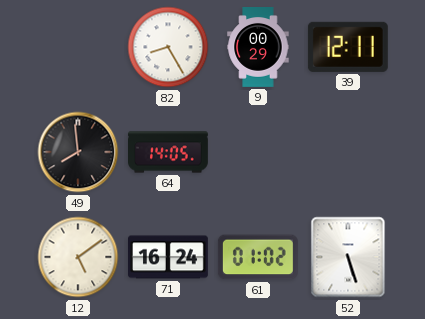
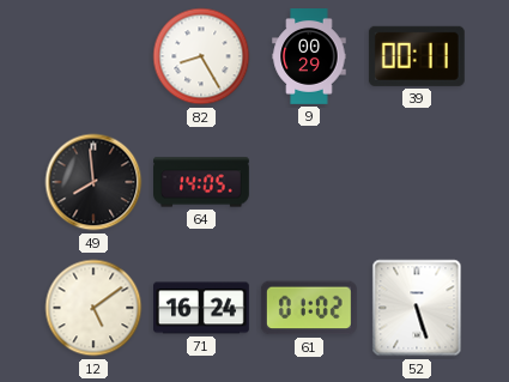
39: 12:11 -> 00:11
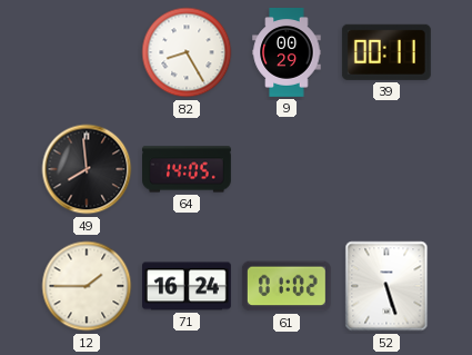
12: 5:09 -> 1:45
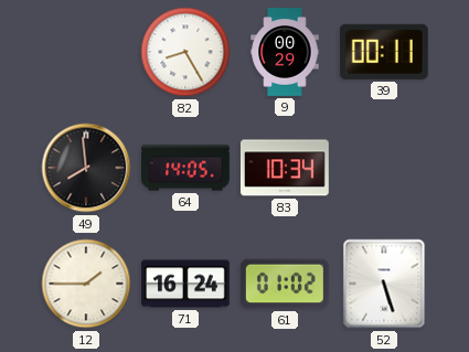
83: none -> 10:34
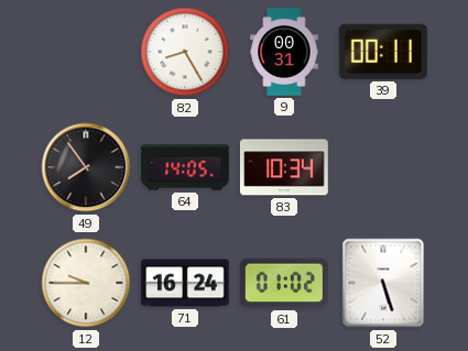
9: 00:29 -> 00:31
49: 7:59 -> 7:54
12: 1:45 -> 9:45
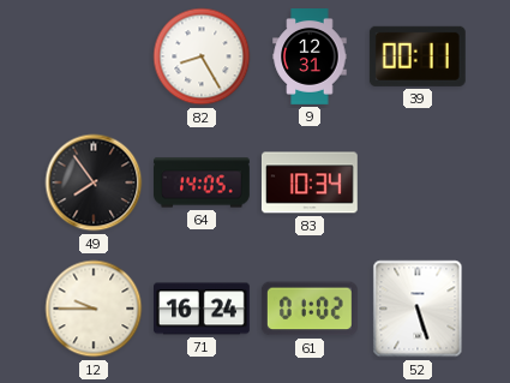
9: 00:31 -> 12:31
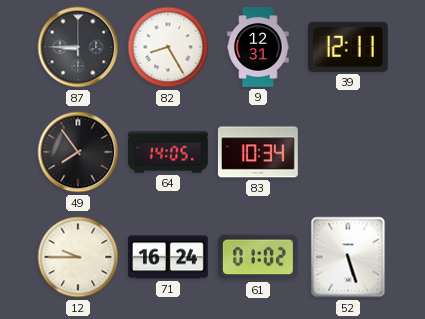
87: none -> 8:45
39: 00:11 -> 12:11
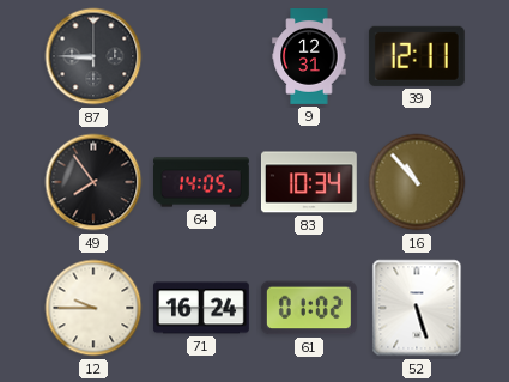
82: 8:25 -> none
16: none -> 10:53
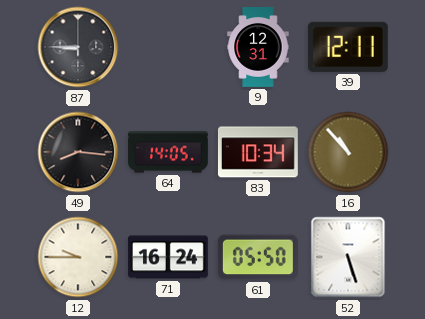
49: 7:54 -> 8:16
61: 01:02 -> 05:50
